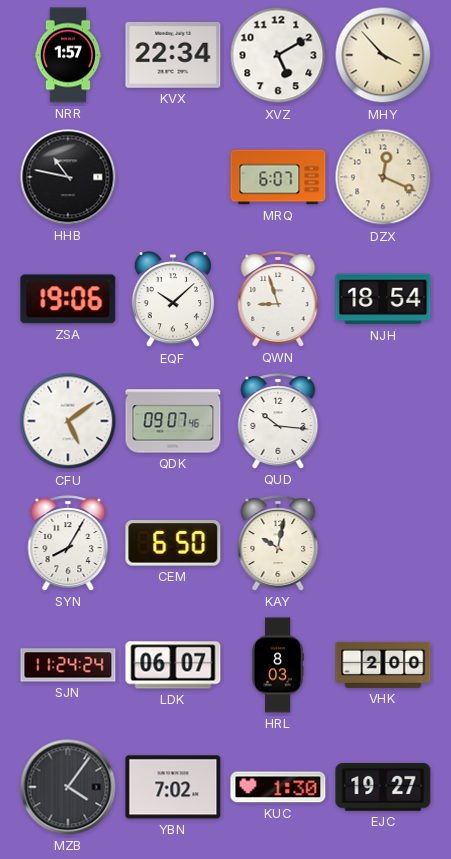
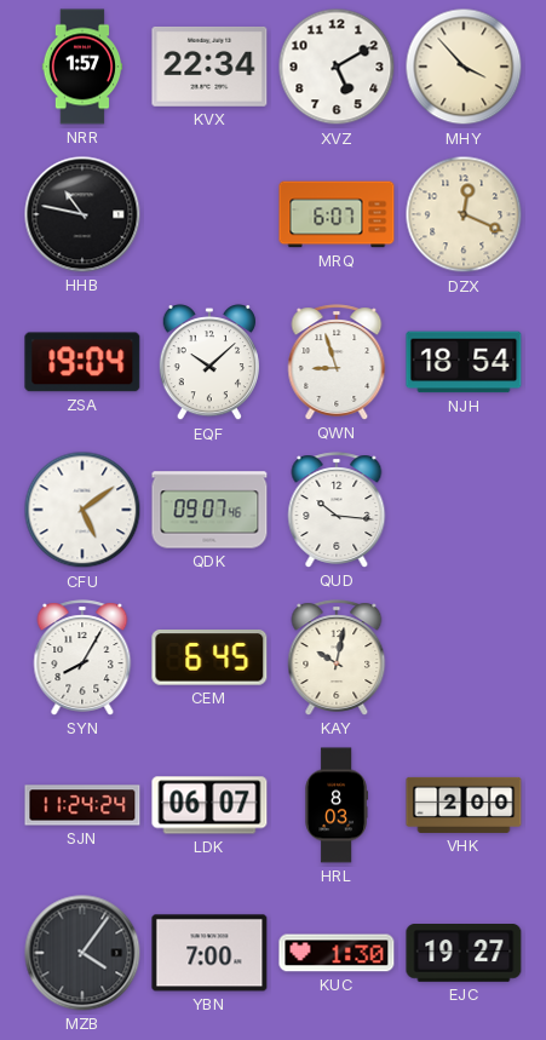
ZSA: 19:06 -> 19:04
CEM: 6:50 -> 6:45
YBN: 7:02 -> 7:00
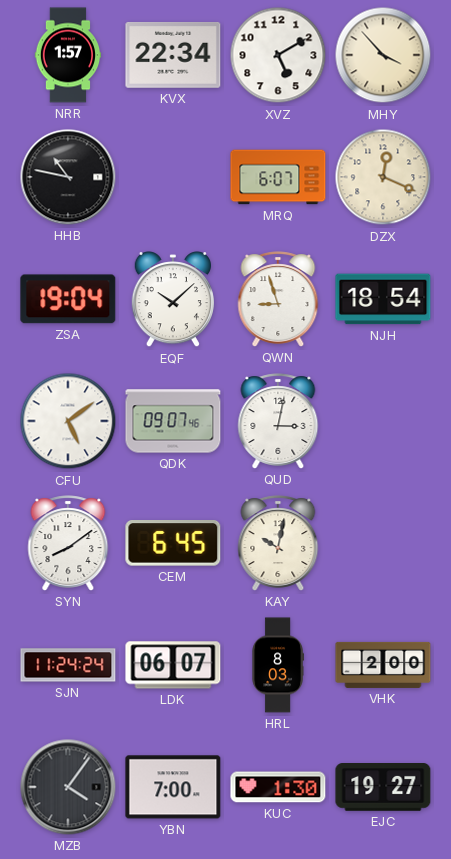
QUD: 10:16 -> 3:02
SYN: 8:05 -> 8:09
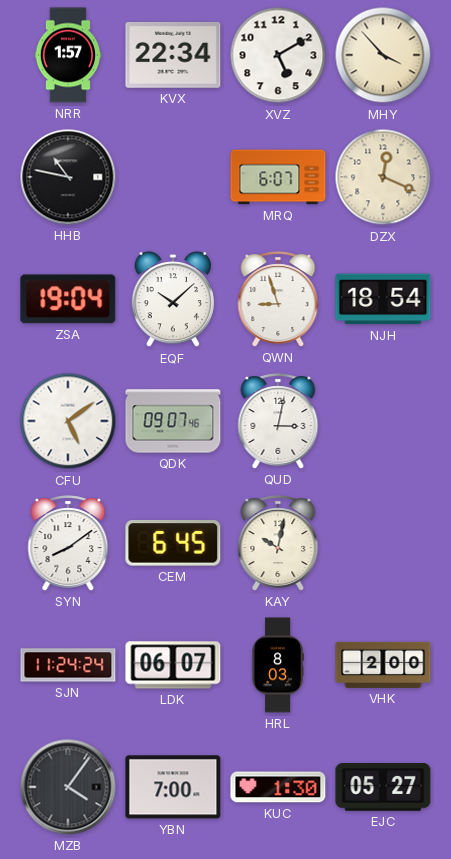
EJC: 19:27 -> 05:27
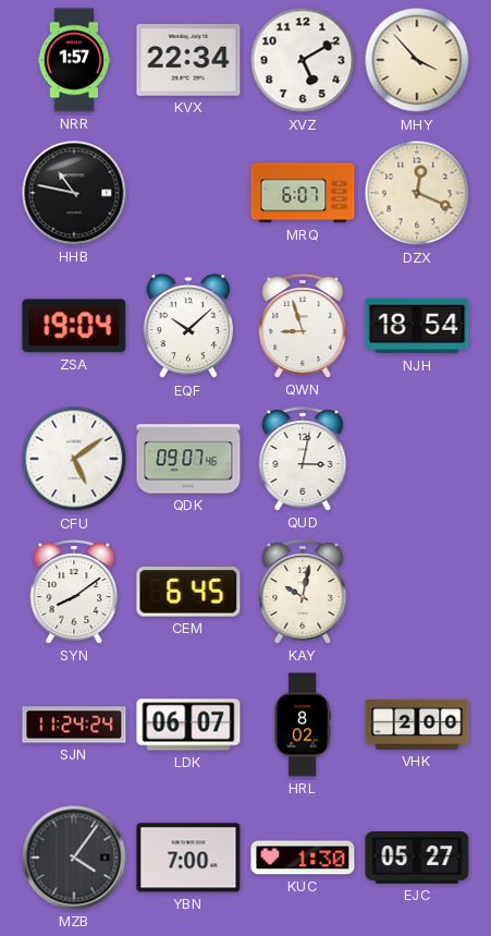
HRL: 8:03 -> 8:02
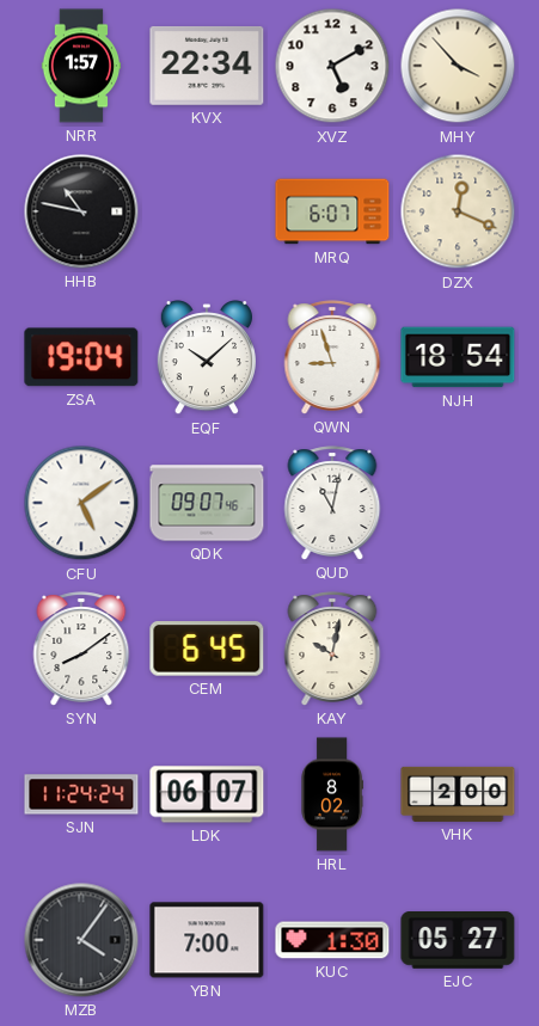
QUD: 3:02 -> 11:02
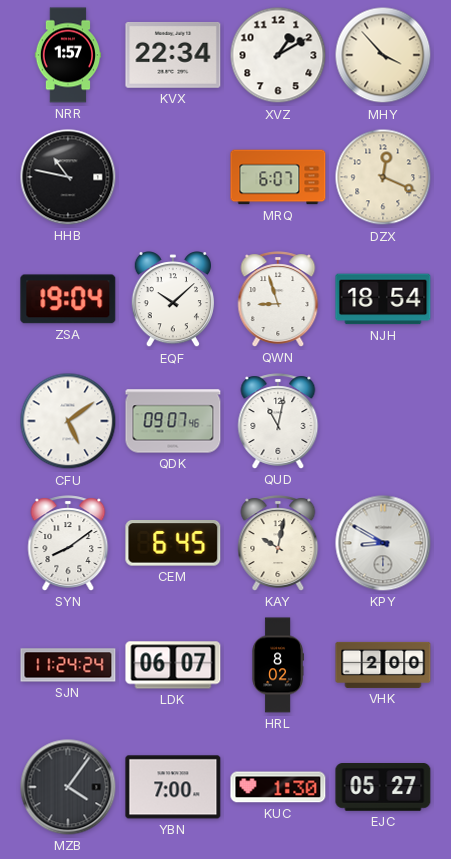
XVZ: 5:10 -> 1:10
KPY: none -> 8:50
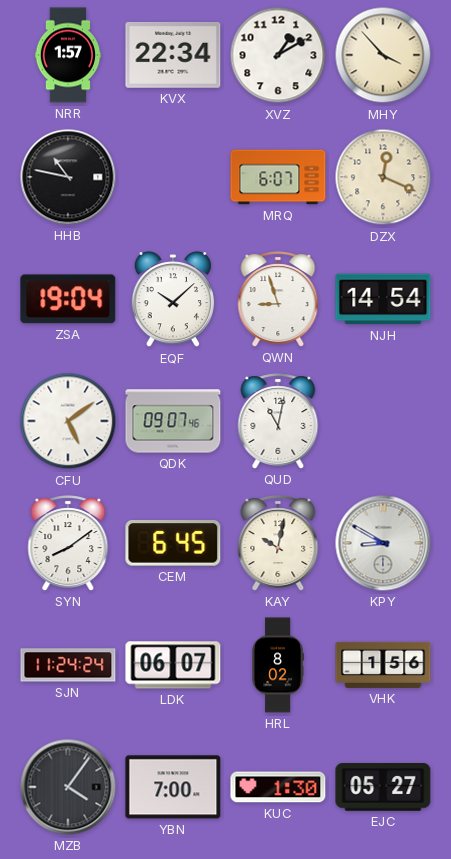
NJH: 18:54 -> 14:54
VHK: 2:00 -> 1:56
